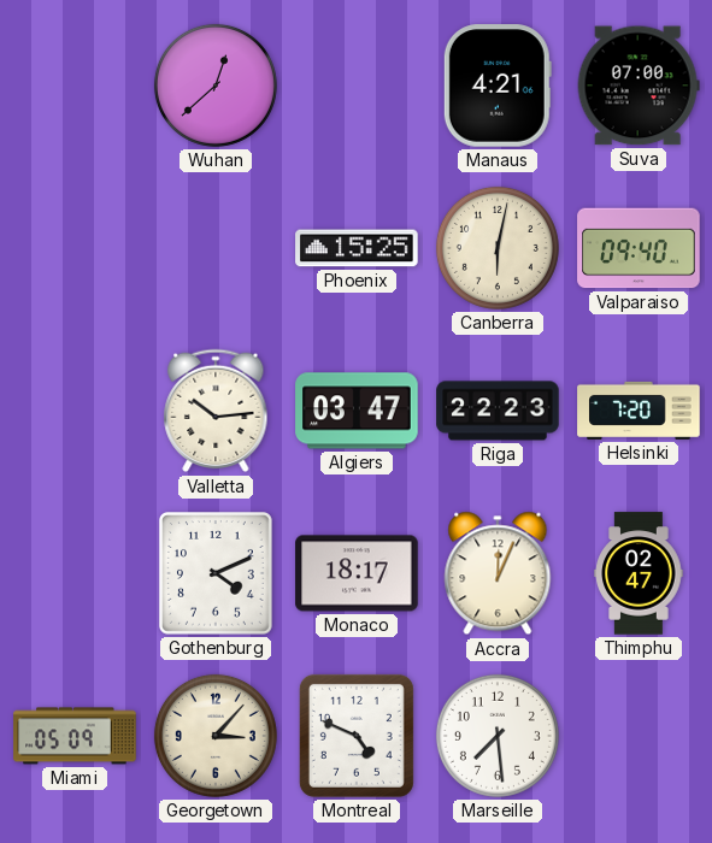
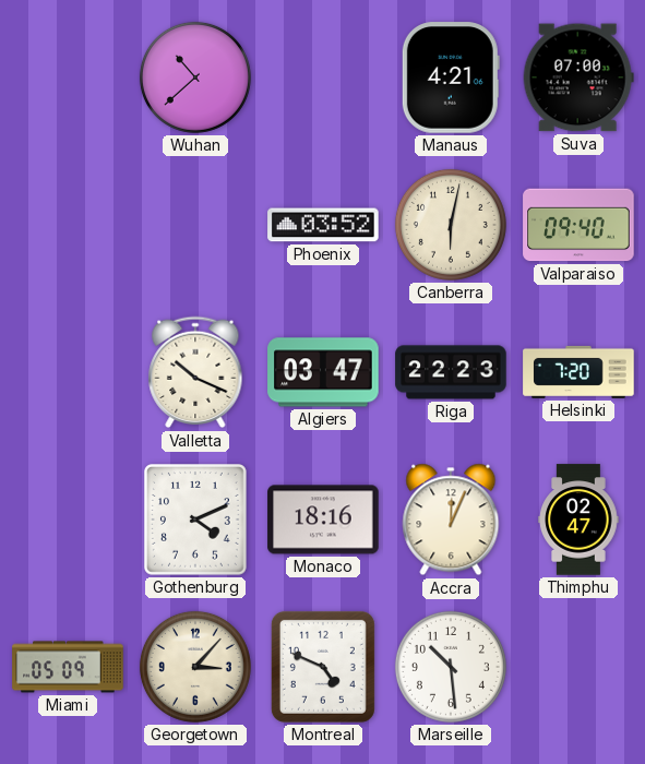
Wuhan: 12:38 -> 10:38
Phoenix: 15:25 -> 03:52
Valletta: 10:14 -> 10:19
Monaco: 18:17 -> 18:16
Marseille: 7:29 -> 10:29
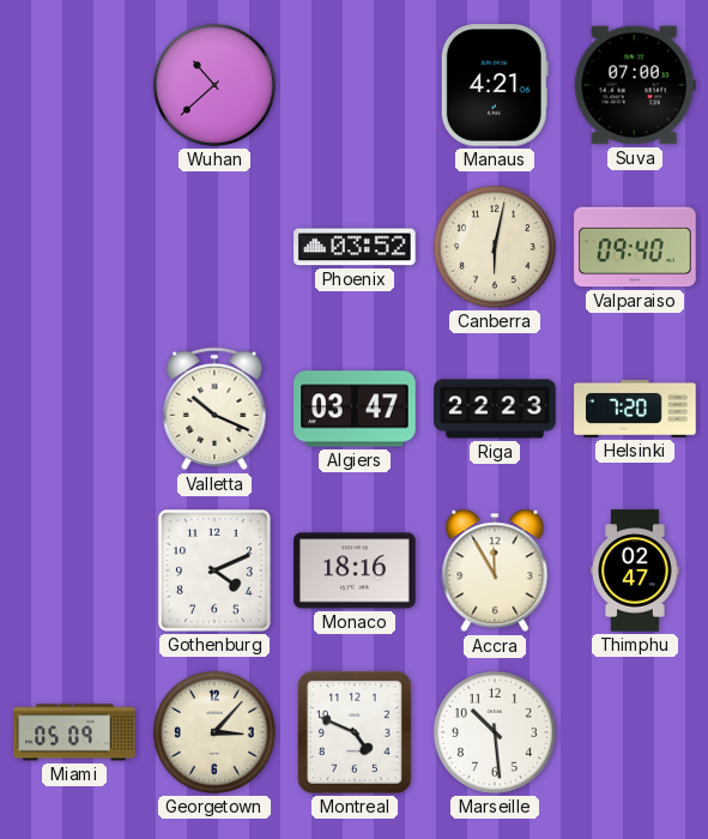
Accra: 12:04 -> 11:55
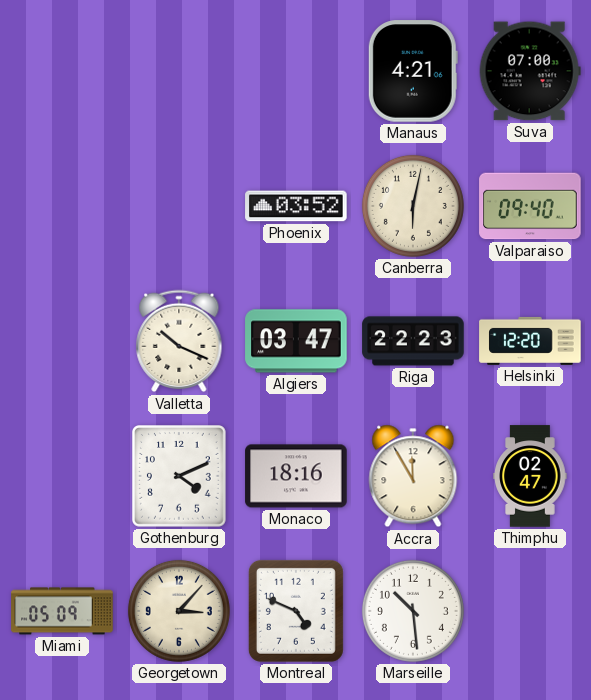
Wuhan: 10:38 -> none
Helsinki: 7:20 -> 12:20
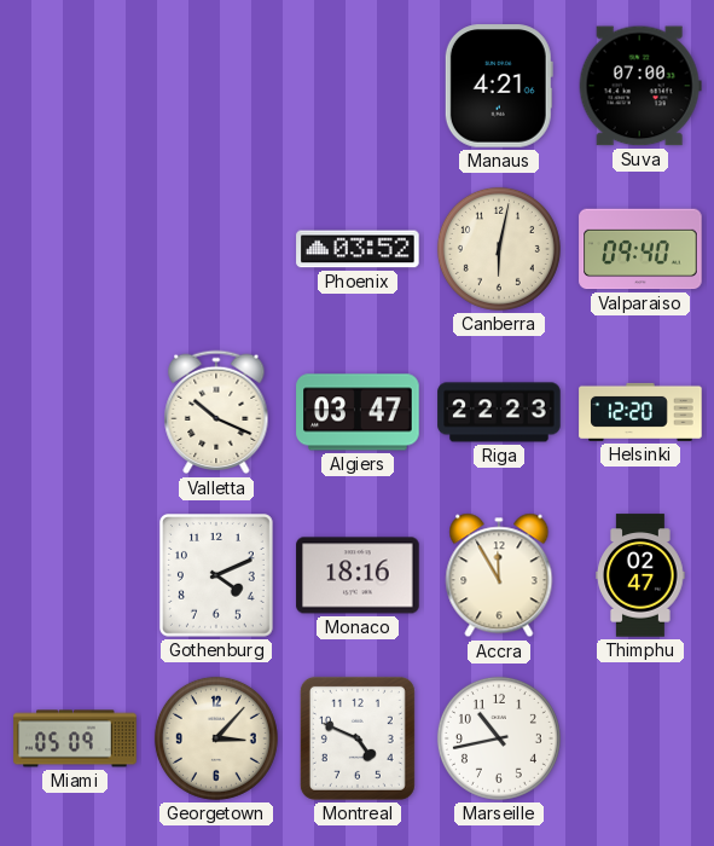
Marseille: 10:29 -> 10:43
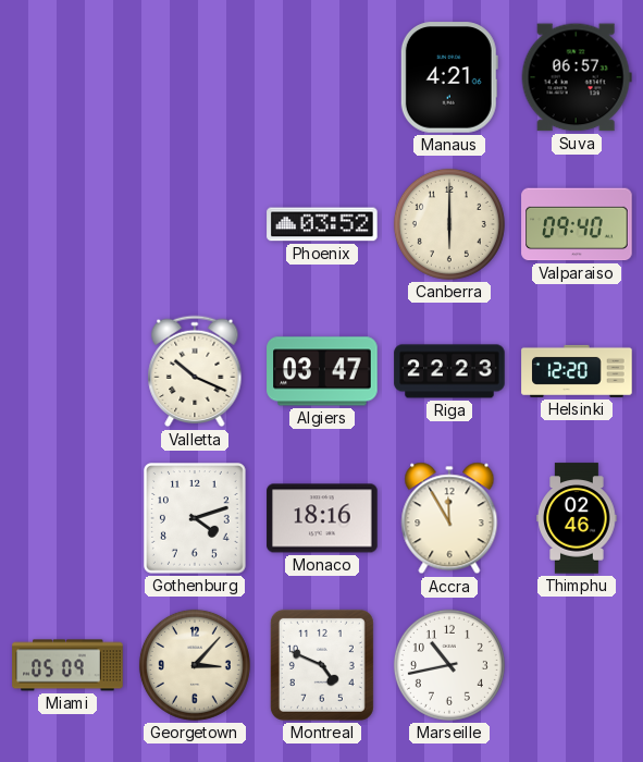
Suva: 07:00 -> 06:57
Canberra: 6:02 -> 6:00
Gothenburg: 4:11 -> 4:12
Thimphu: 02:47 -> 02:46
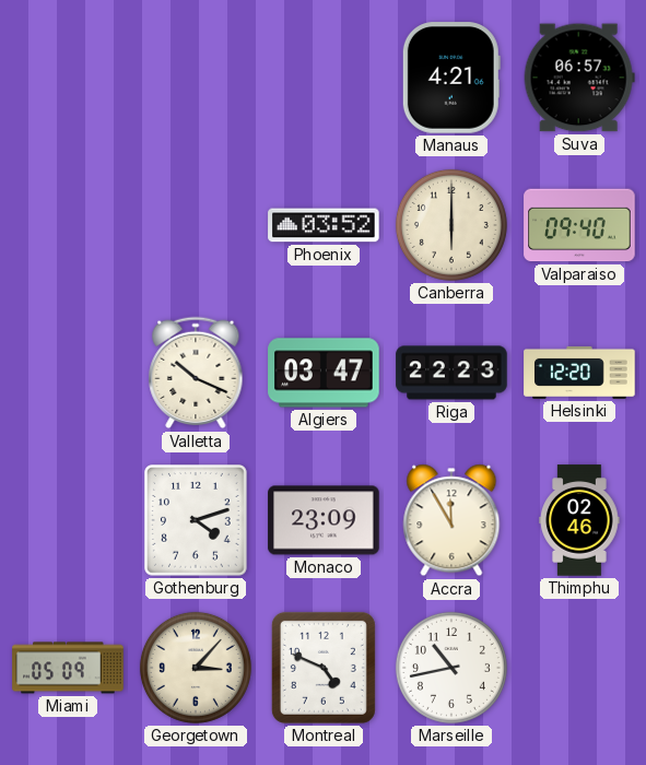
Monaco: 18:16 -> 23:09
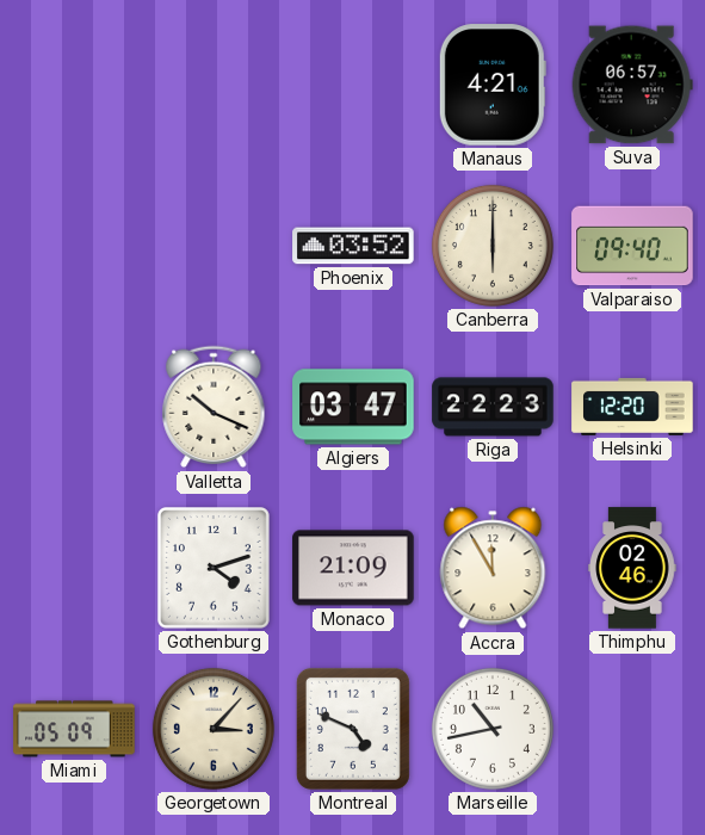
Monaco: 23:09 -> 21:09
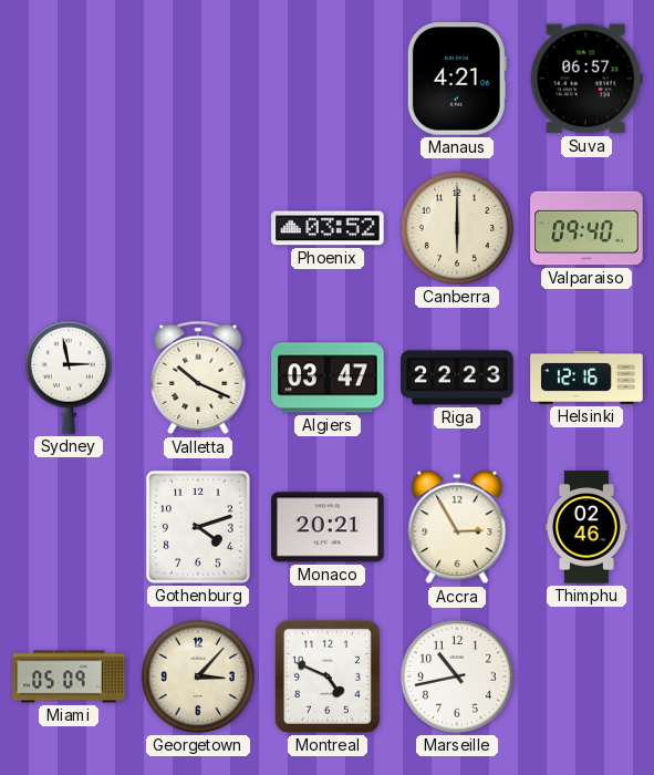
Sydney: none -> 2:58
Helsinki: 12:20 -> 12:16
Monaco: 21:09 -> 20:21
Accra: 11:55 -> 2:55
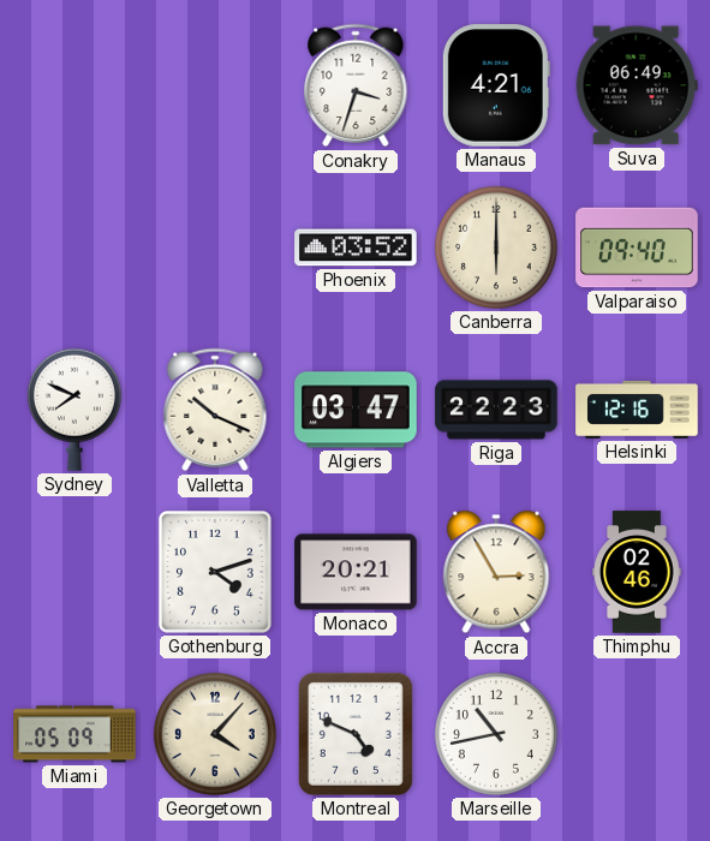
Conakry: none -> 3:33
Suva: 06:57 -> 06:49
Sydney: 2:58 -> 7:49
Georgetown: 3:07 -> 4:07
